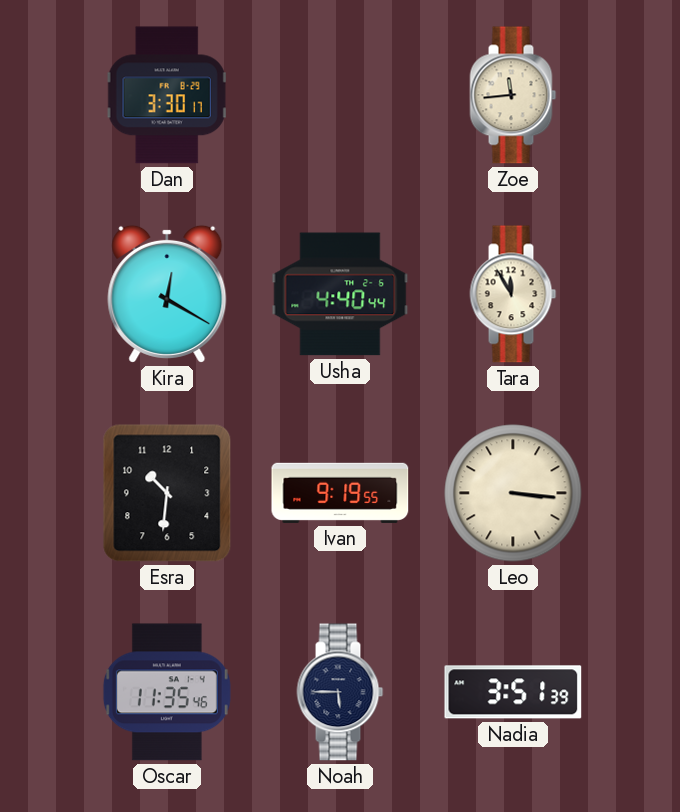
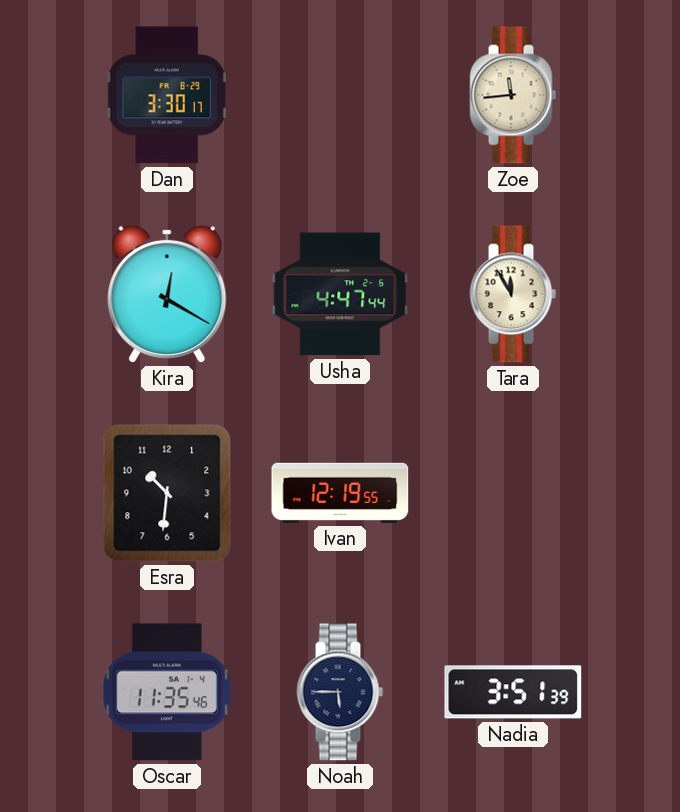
Usha: 4:40 -> 4:47
Ivan: 9:19 -> 12:19
Leo: 3:16 -> none
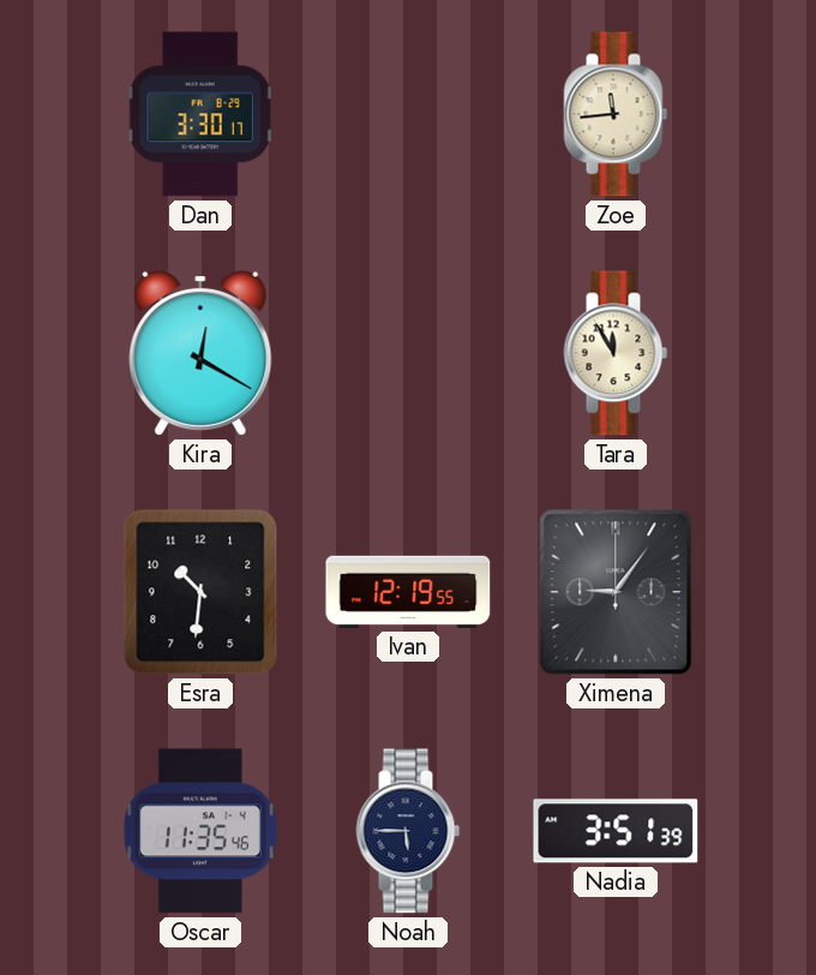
Usha: 4:47 -> none
Ximena: none -> 9:06
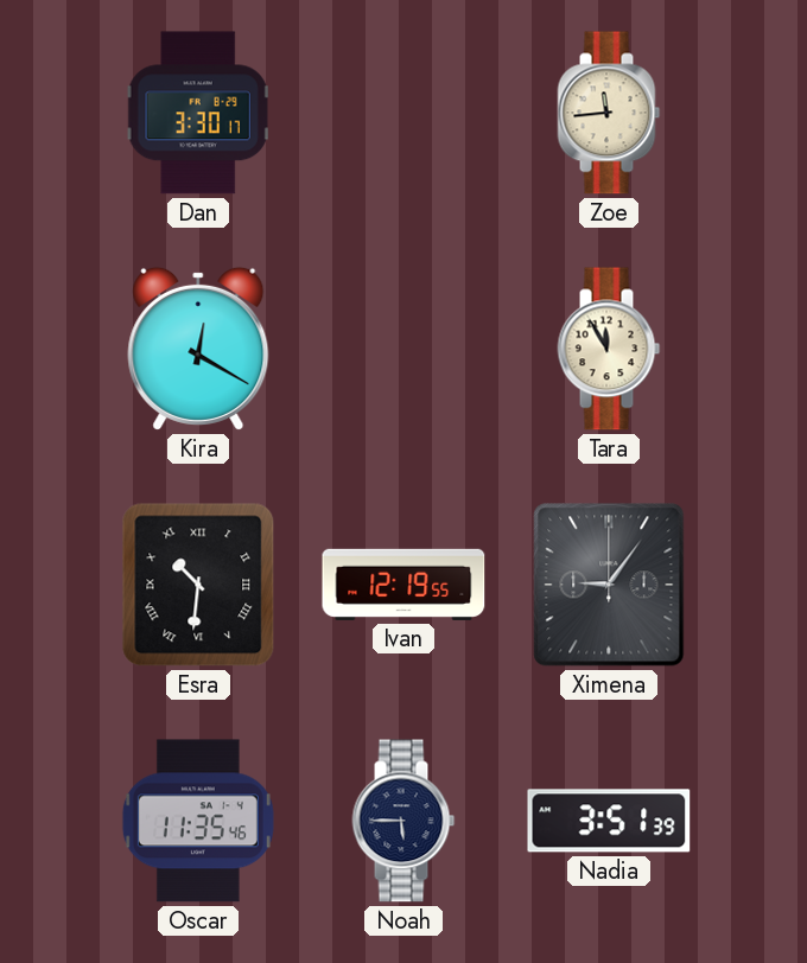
Esra numerals: Arabic -> Roman
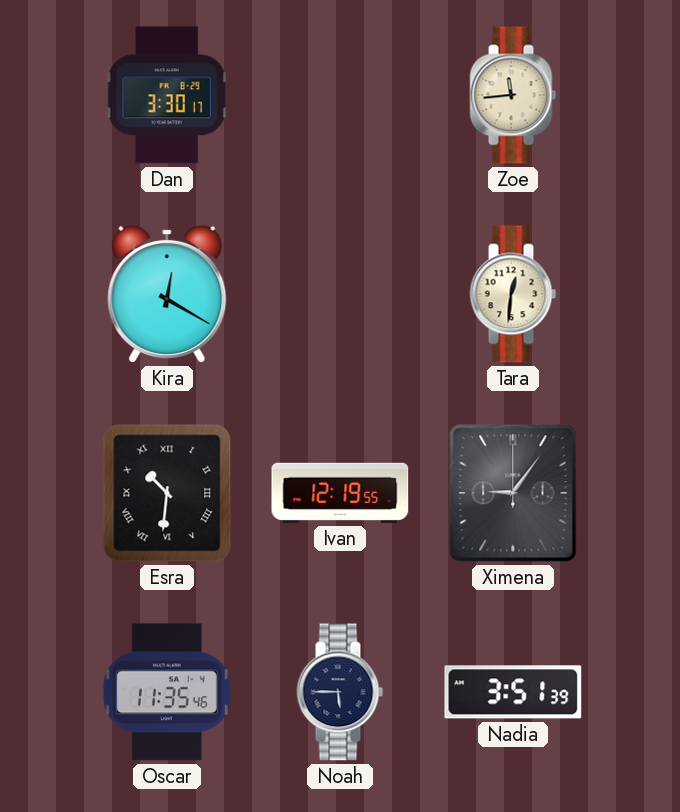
Tara: 11:55 -> 12:31
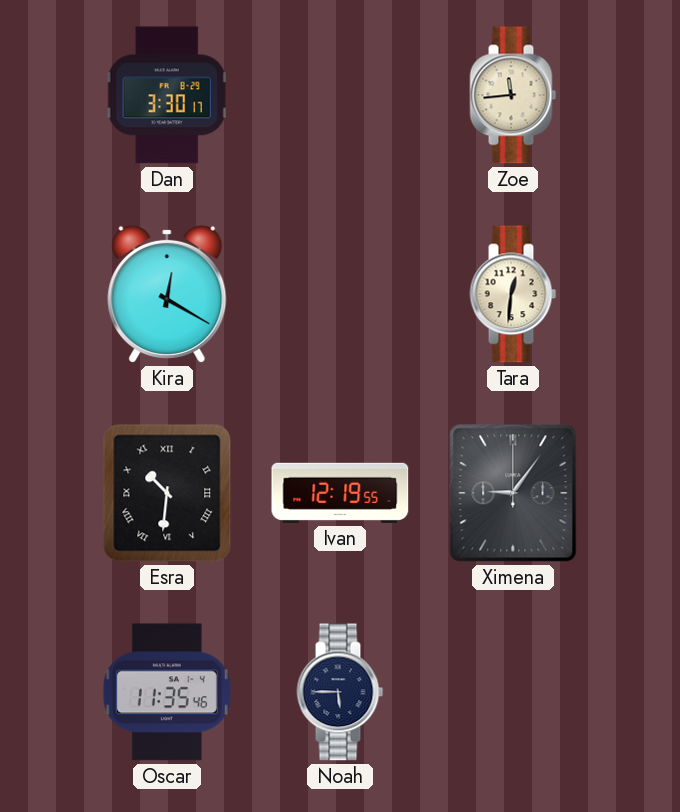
Nadia: 3:51 -> none
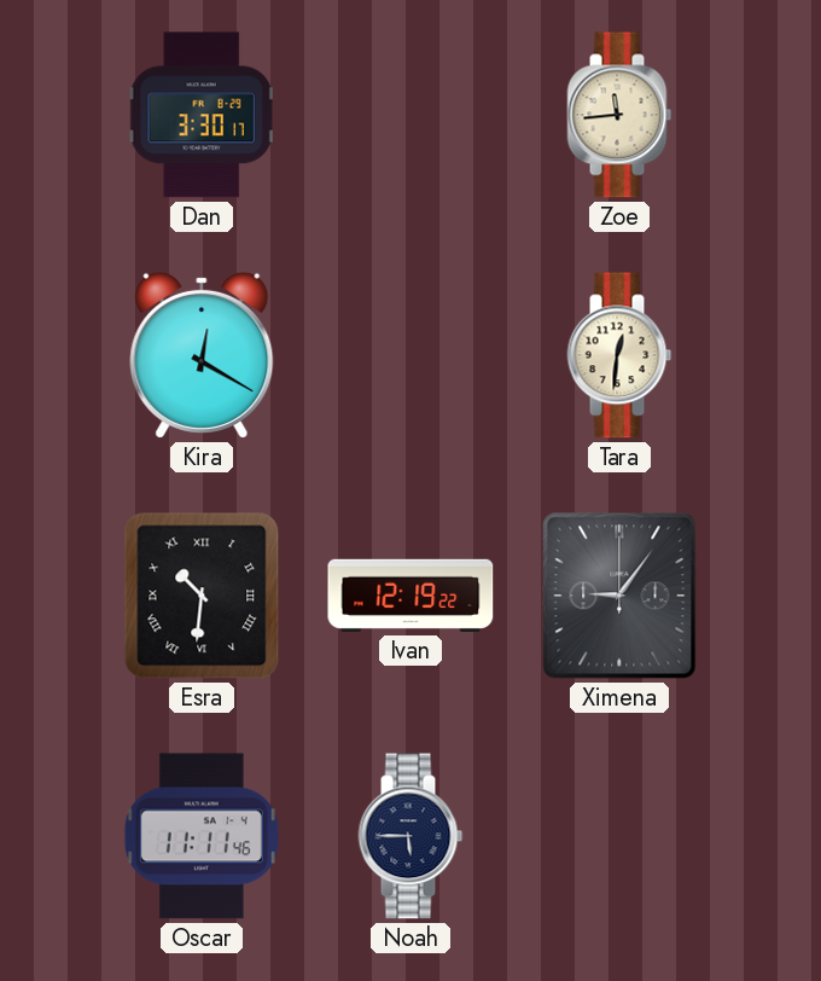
Ivan: 12:19:55 -> 12:19:22
Oscar: 11:35 -> 11:11
